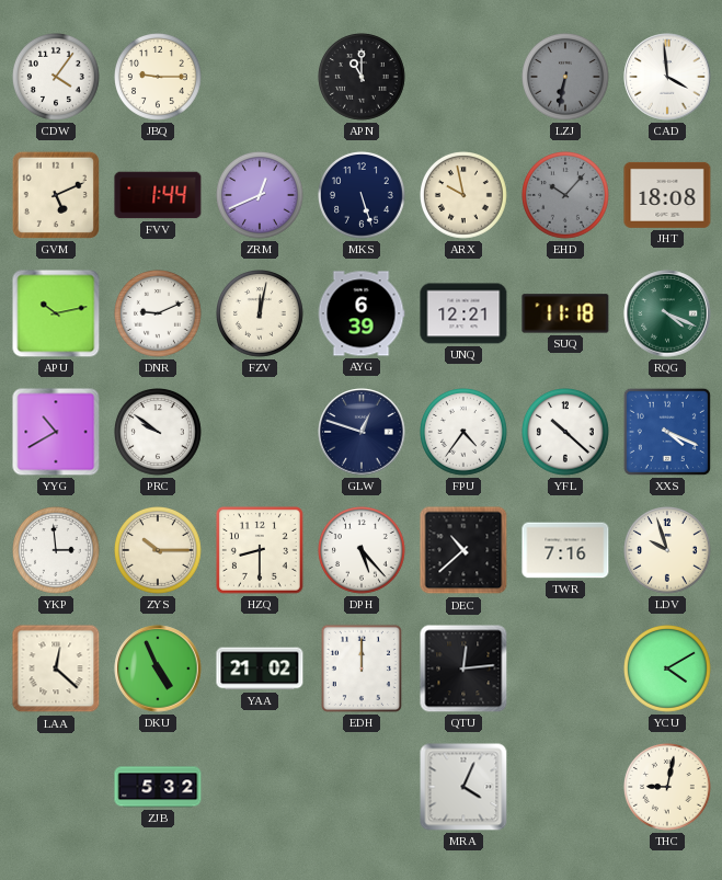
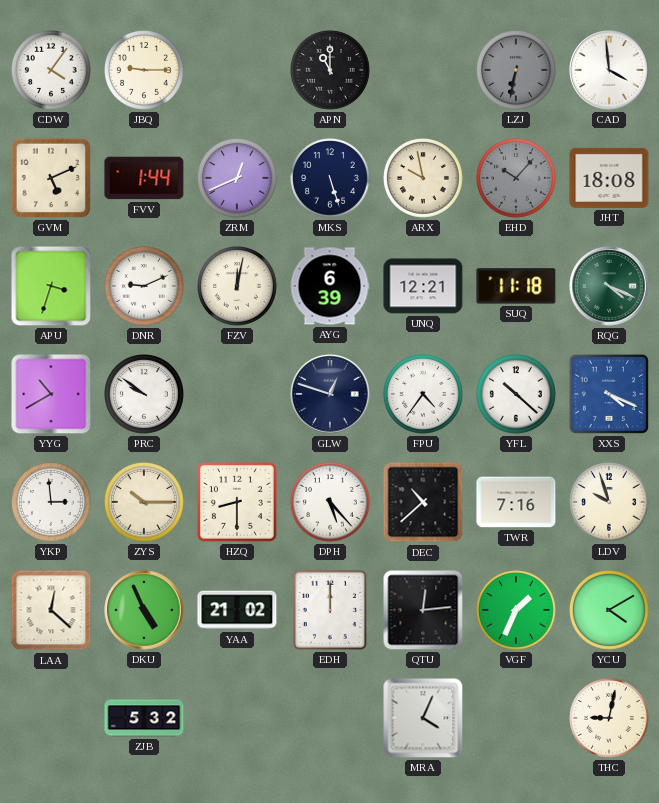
APU: 10:13 -> 3:33
VGF: none -> 1:34
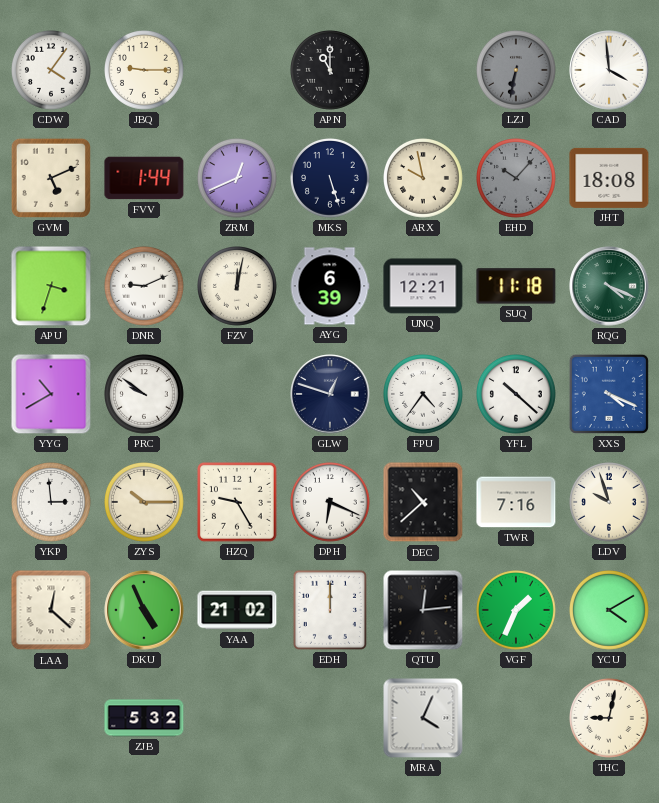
HZQ: 8:30 -> 9:25
DPH: 5:23 -> 6:19
